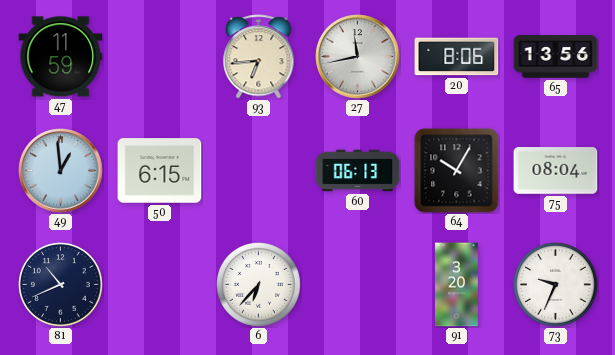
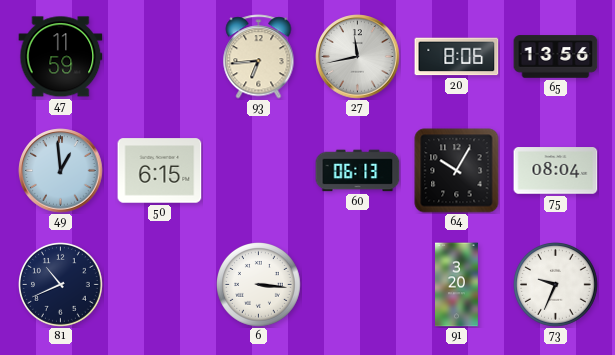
6: 6:37 -> 3:16
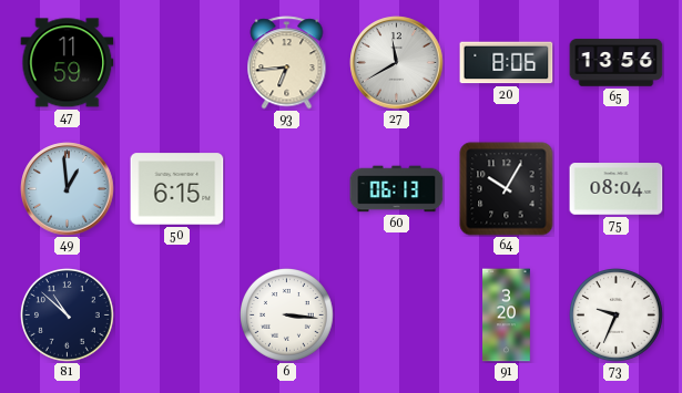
27: 11:43 -> 11:40
81: 10:41 -> 10:52
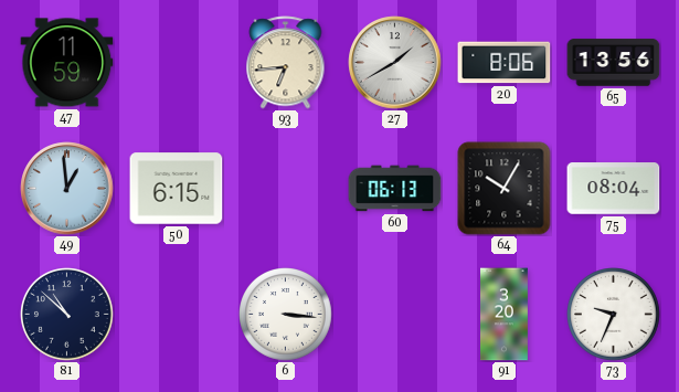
27: 11:40 -> 1:40
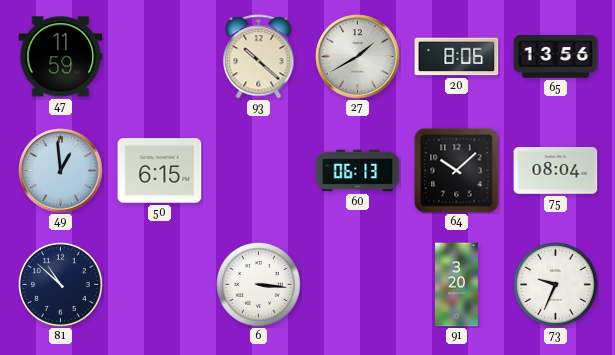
93: 6:44 -> 10:22
64: 10:05 -> 10:08
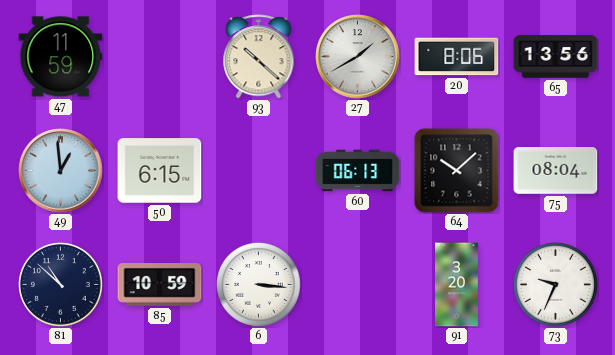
85: none -> 10:59
